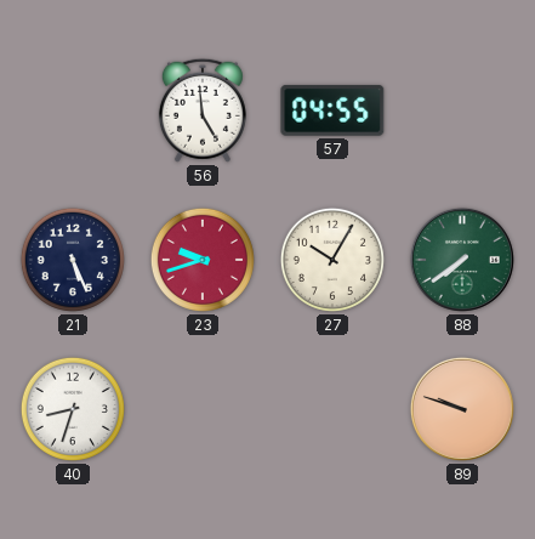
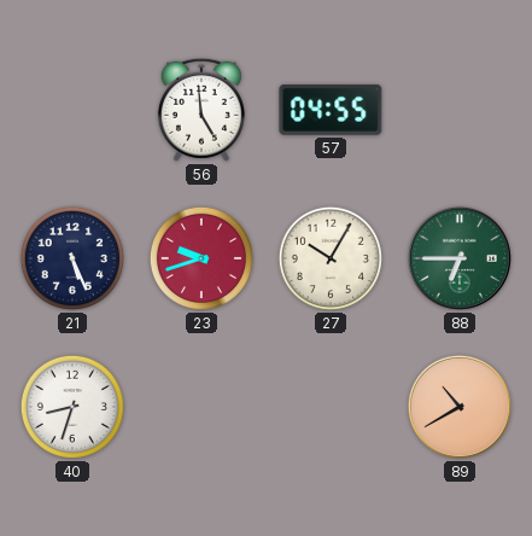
88: 7:39 -> 6:45
89: 9:48 -> 10:40
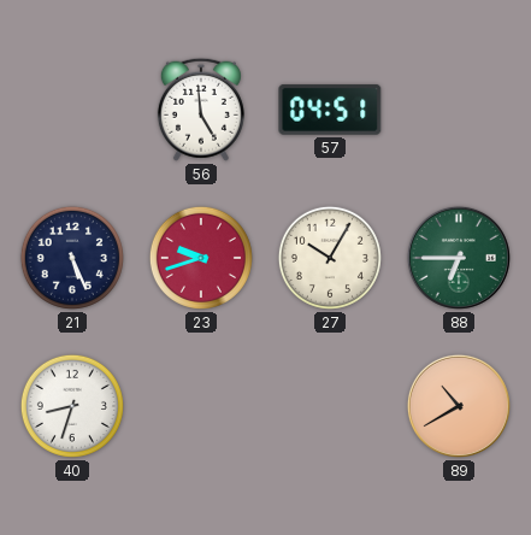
57: 04:55 -> 04:51
